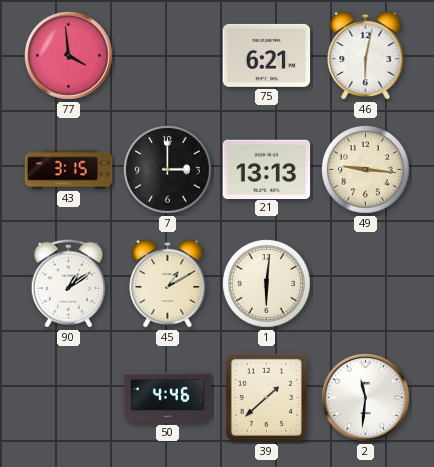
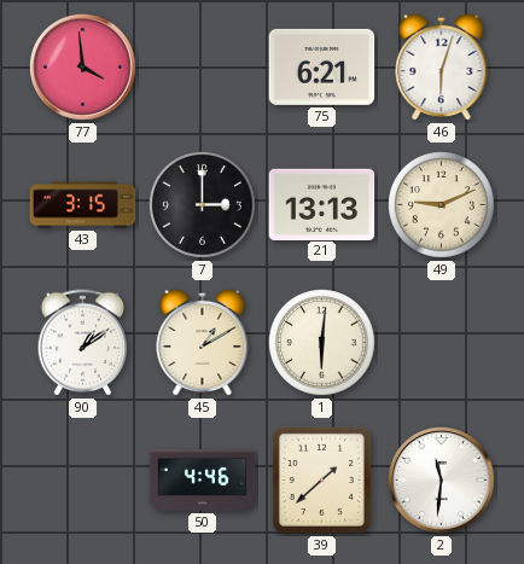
46: 6:02 -> 6:03
49: 9:16 -> 9:11
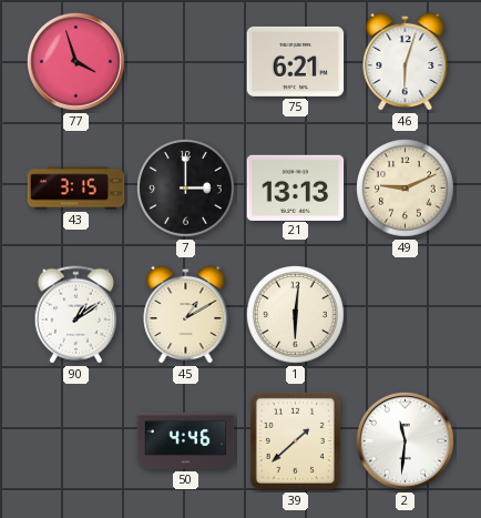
77: 3:59 -> 3:57
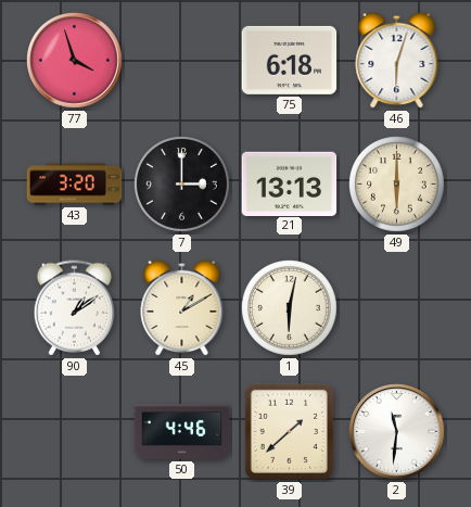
75: 6:21 -> 6:18
43: 3:15 -> 3:20
49: 9:11 -> 6:00
1: 6:01 -> 6:02
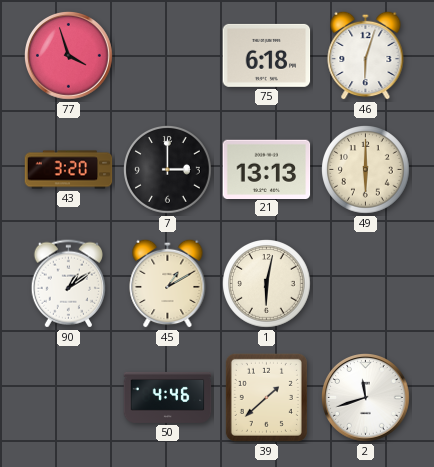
2: 11:31 -> 11:42
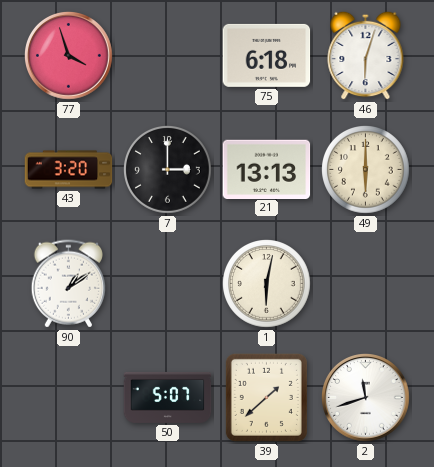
45: 1:10 -> none
50: 4:46 -> 5:07
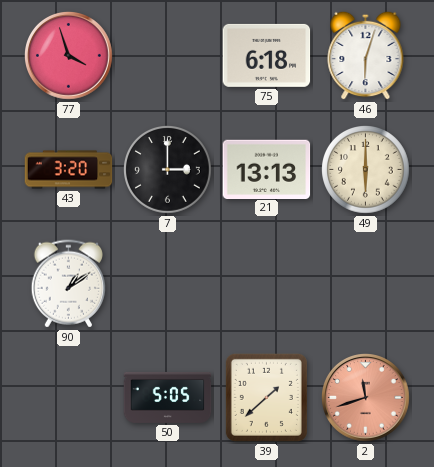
1: 6:02 -> none
50: 5:07 -> 5:05
2 dial: white -> salmon
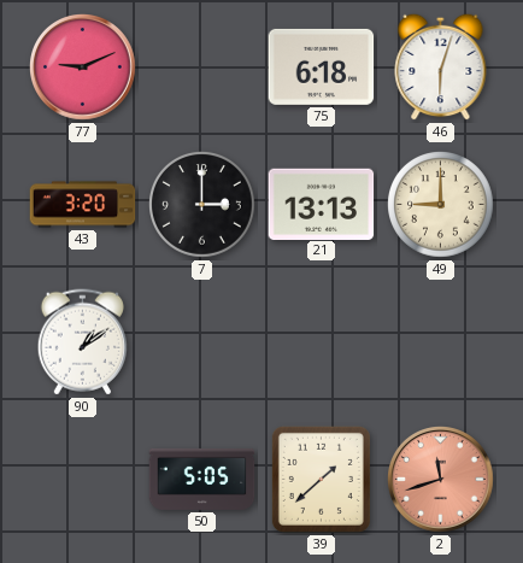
77: 3:57 -> 9:11
49: 6:00 -> 9:00
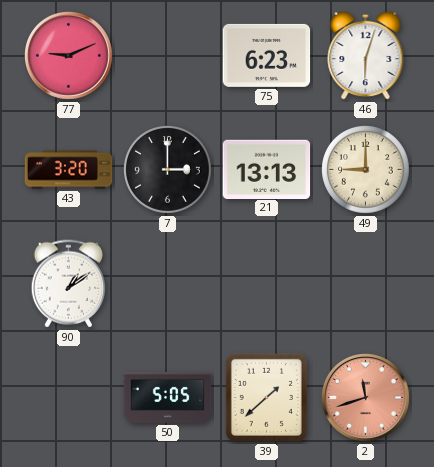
75: 6:18 -> 6:23
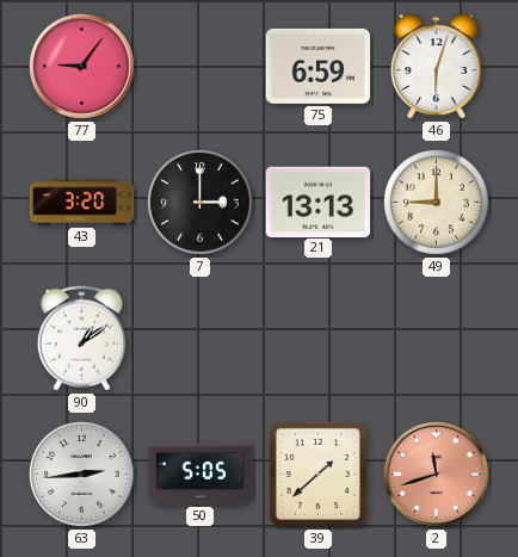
77: 9:11 -> 9:06
75: 6:23 -> 6:59
63: none -> 2:44
